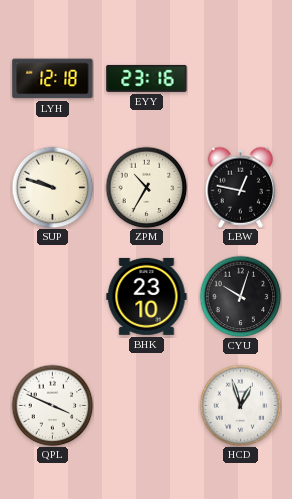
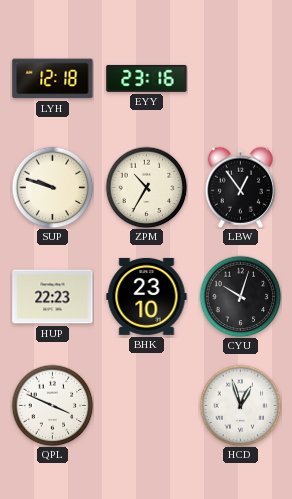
LBW: 12:47 -> 12:54
HUP: none -> 22:23
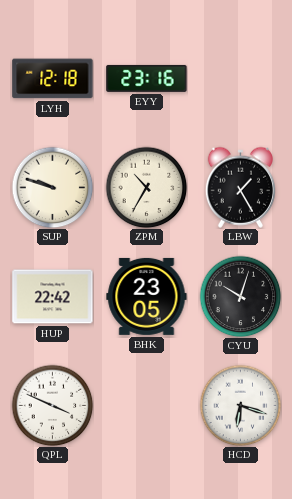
LBW: 12:54 -> 1:25
HUP: 22:23 -> 22:42
BHK: 23:10 -> 23:05
HCD: 12:57 -> 6:18
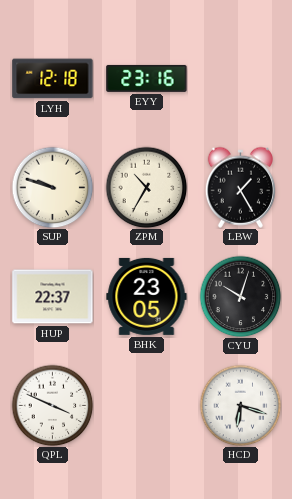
HUP: 22:42 -> 22:37
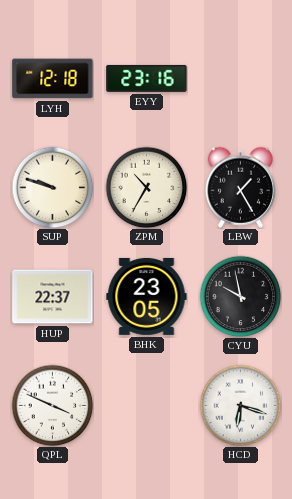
CYU: 10:03 -> 9:58
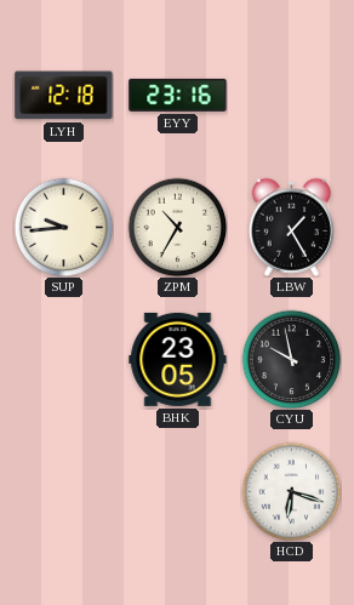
SUP: 9:48 -> 9:44
HUP: 22:37 -> none
QPL: 3:49 -> none
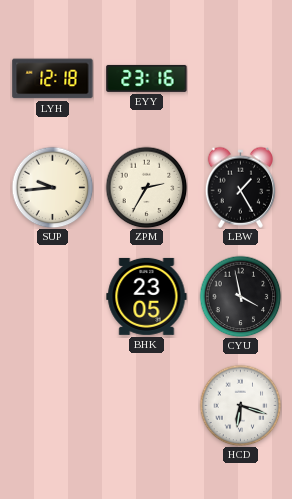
ZPM: 10:35 -> 2:35
CYU: 9:58 -> 3:58
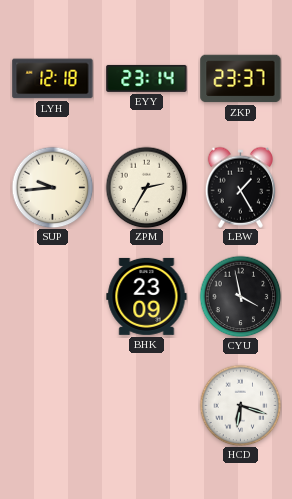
EYY: 23:16 -> 23:14
ZKP: none -> 23:37
BHK: 23:05 -> 23:09
